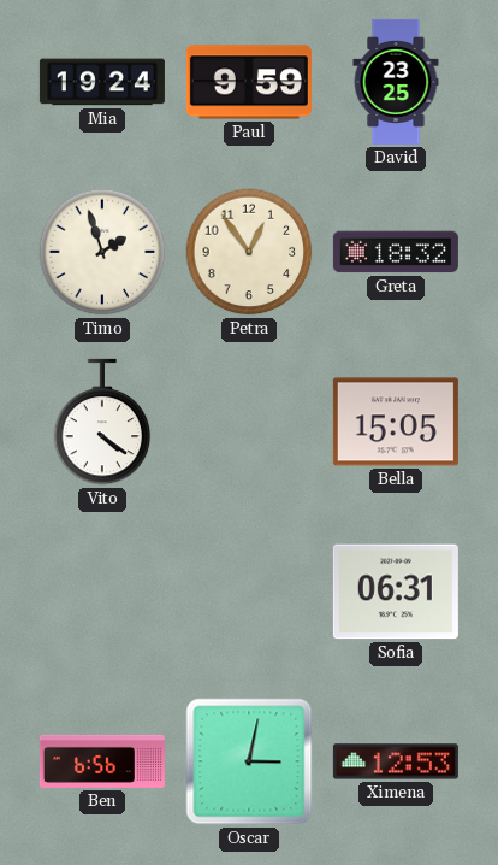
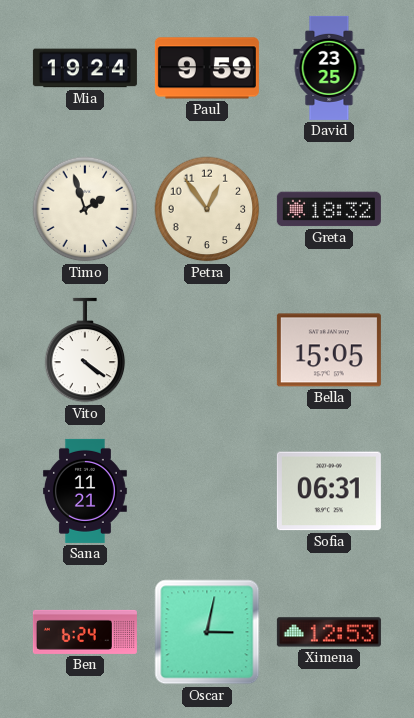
Sana: none -> 11:21
Ben: 6:56 -> 6:24
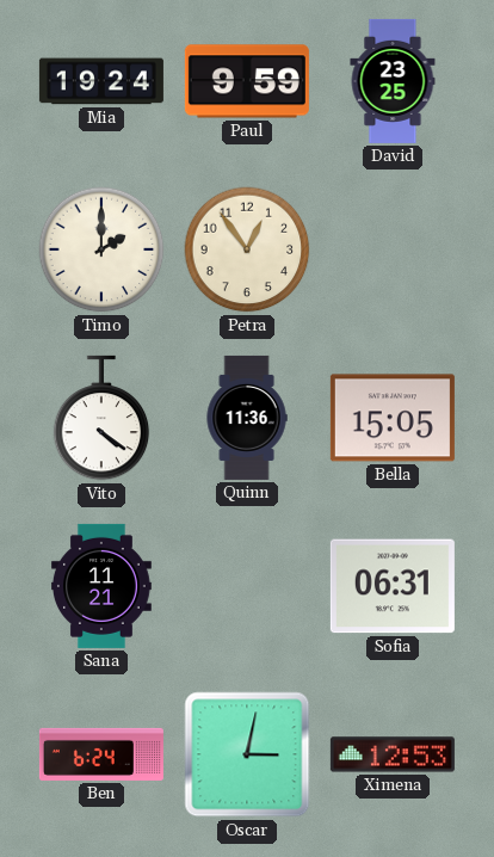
Timo: 1:57 -> 2:00
Greta: 18:32 -> none
Quinn: none -> 11:36
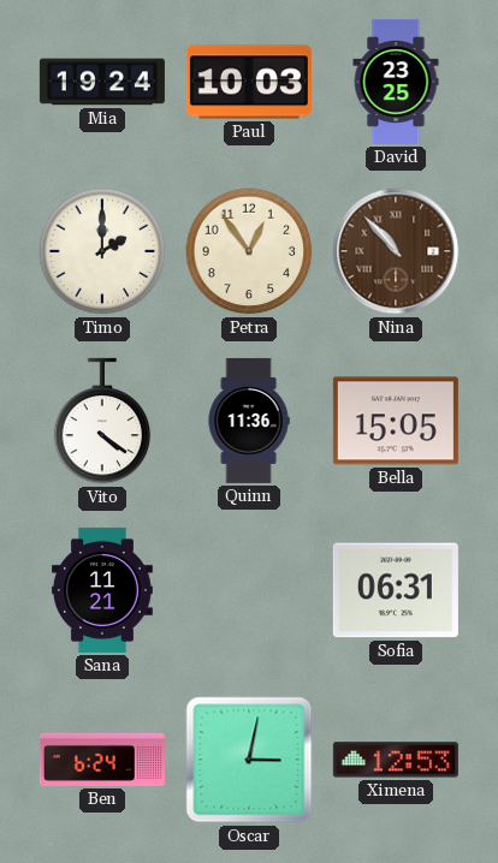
Paul: 9:59 -> 10:03
Nina: none -> 10:53
